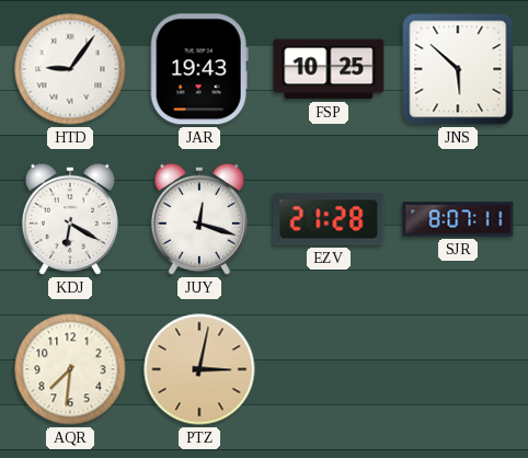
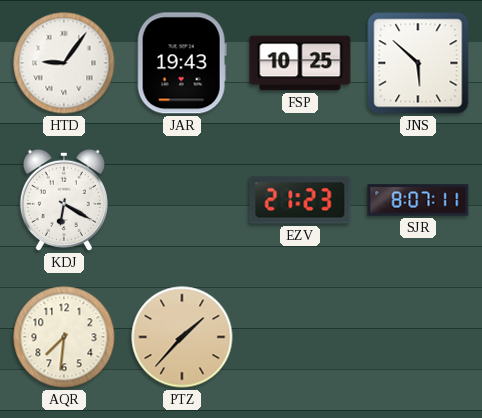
JUY: 12:18 -> none
EZV: 21:28 -> 21:23
PTZ: 3:02 -> 1:37
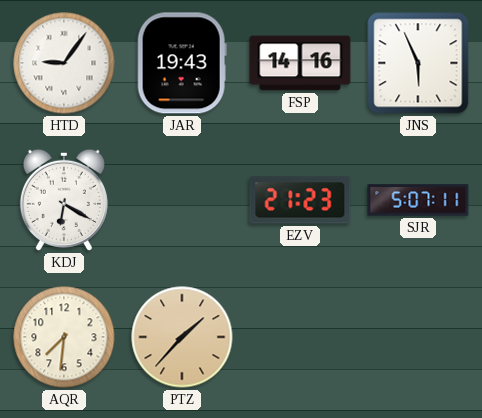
FSP: 10:25 -> 14:16
JNS: 5:52 -> 5:56
SJR: 8:07 -> 5:07
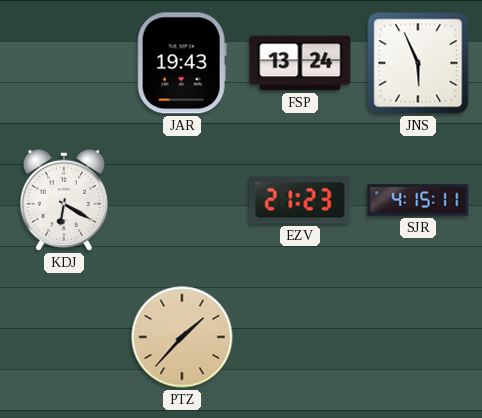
HTD: 9:06 -> none
FSP: 14:16 -> 13:24
SJR: 5:07 -> 4:15
AQR: 7:31 -> none
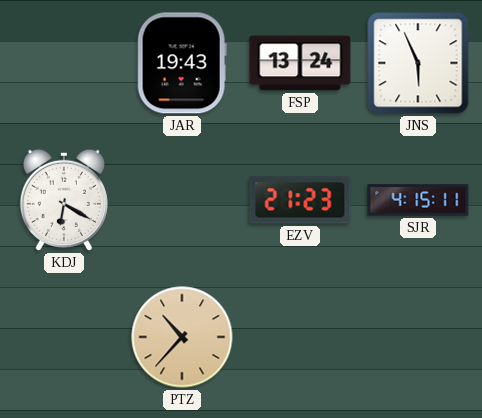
PTZ: 1:37 -> 10:37
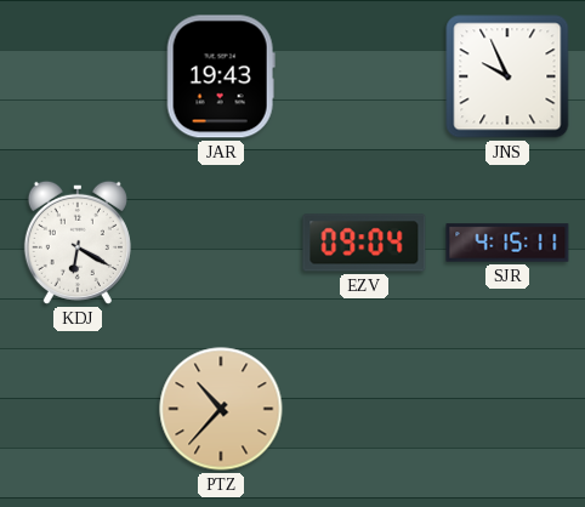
FSP: 13:24 -> none
JNS: 5:56 -> 9:56
EZV: 21:23 -> 09:04
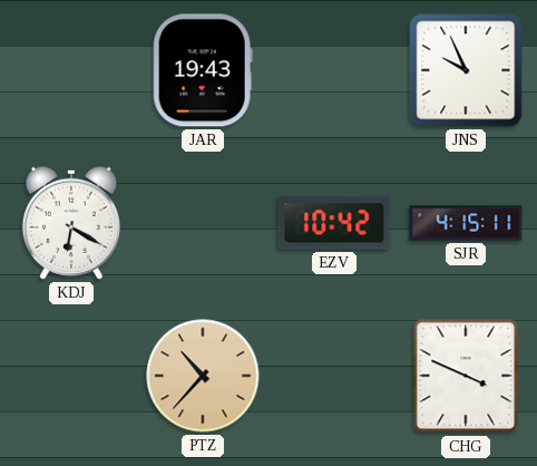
EZV: 09:04 -> 10:42
CHG: none -> 3:49
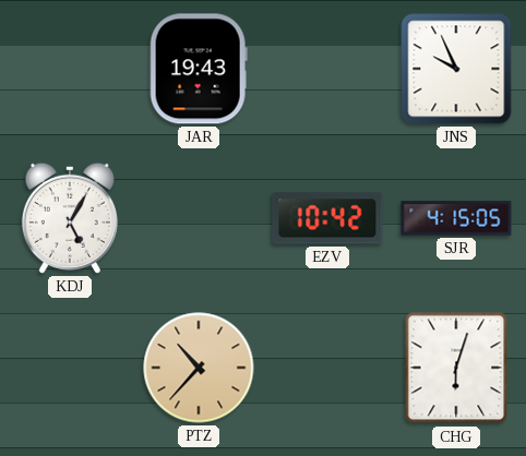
KDJ: 6:20 -> 5:05
SJR: 4:15:11 -> 4:15:05
CHG: 3:49 -> 6:03
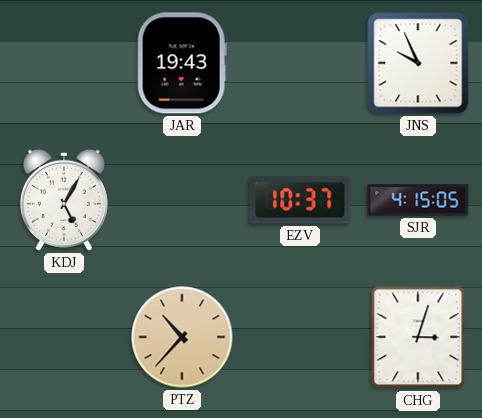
EZV: 10:42 -> 10:37
CHG: 6:03 -> 3:03
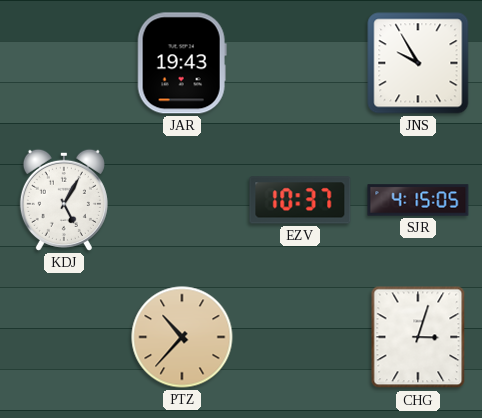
JNS: 9:56 -> 9:55
